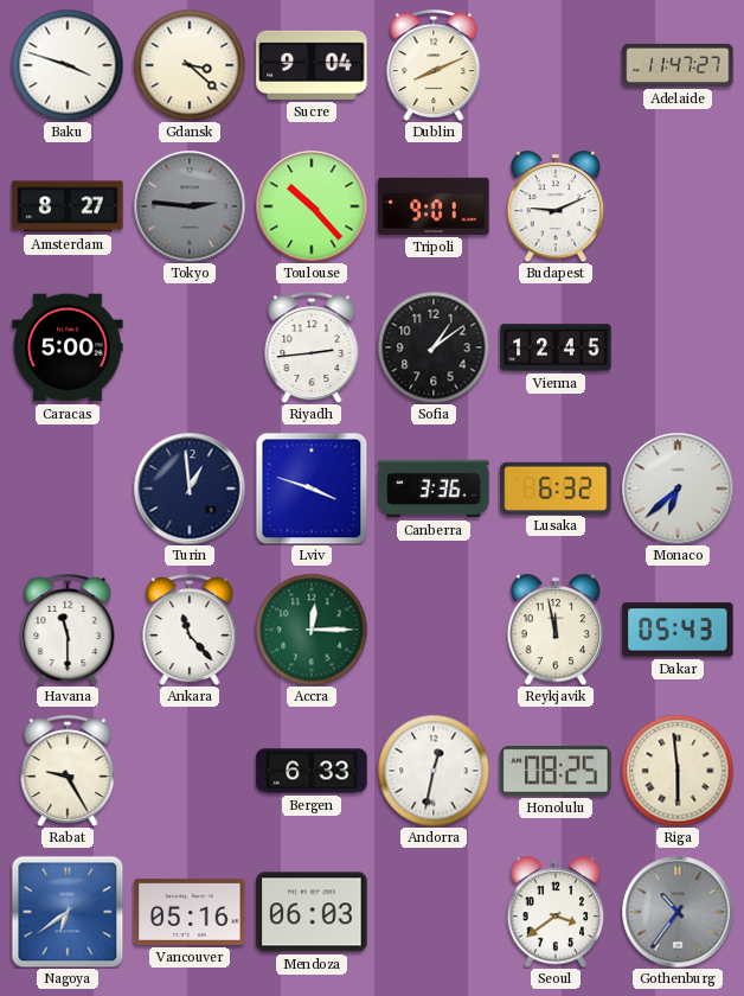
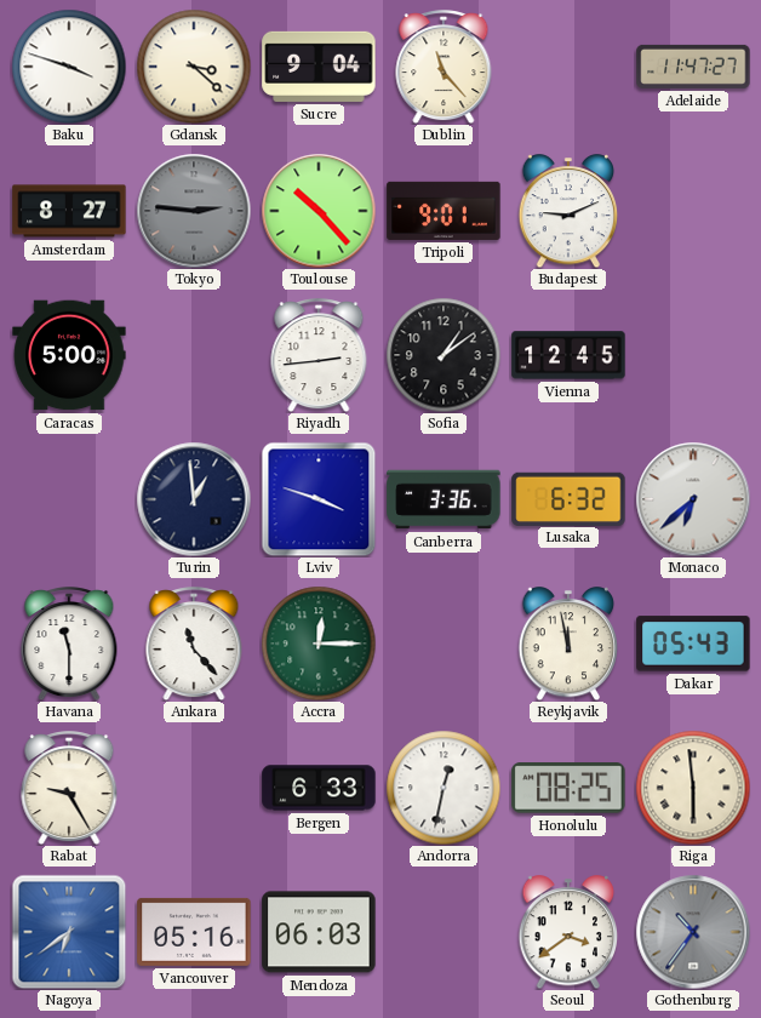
Dublin: 8:11 -> 11:23
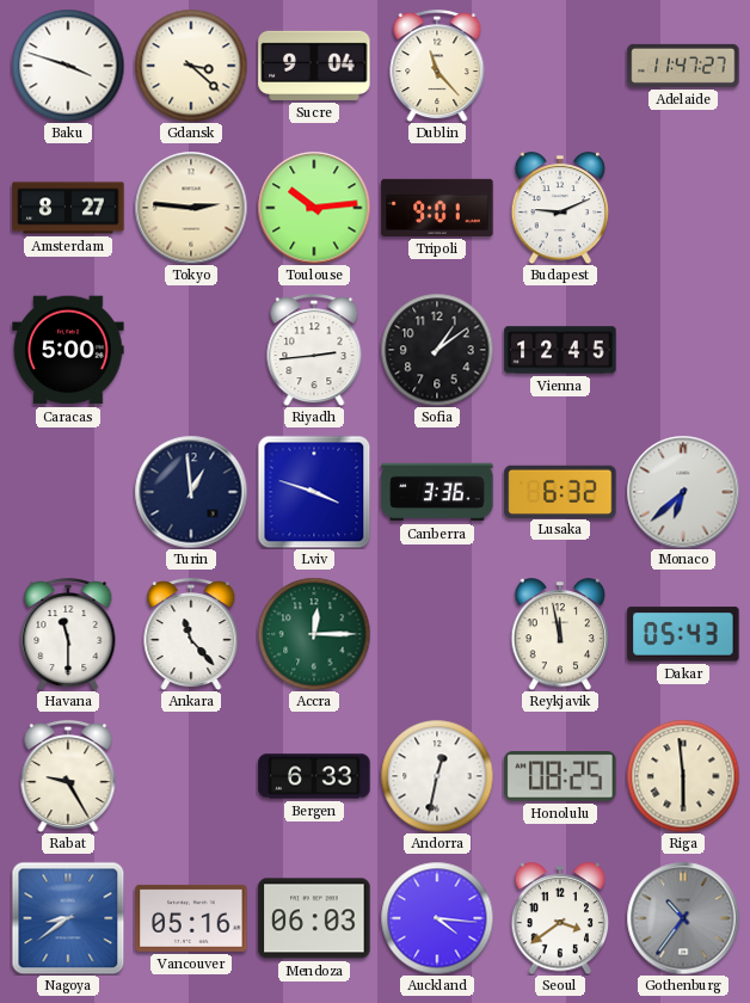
Tokyo dial: grey -> cream
Toulouse: 10:23 -> 10:14
Nagoya: 6:39 -> 8:39
Auckland: none -> 4:16
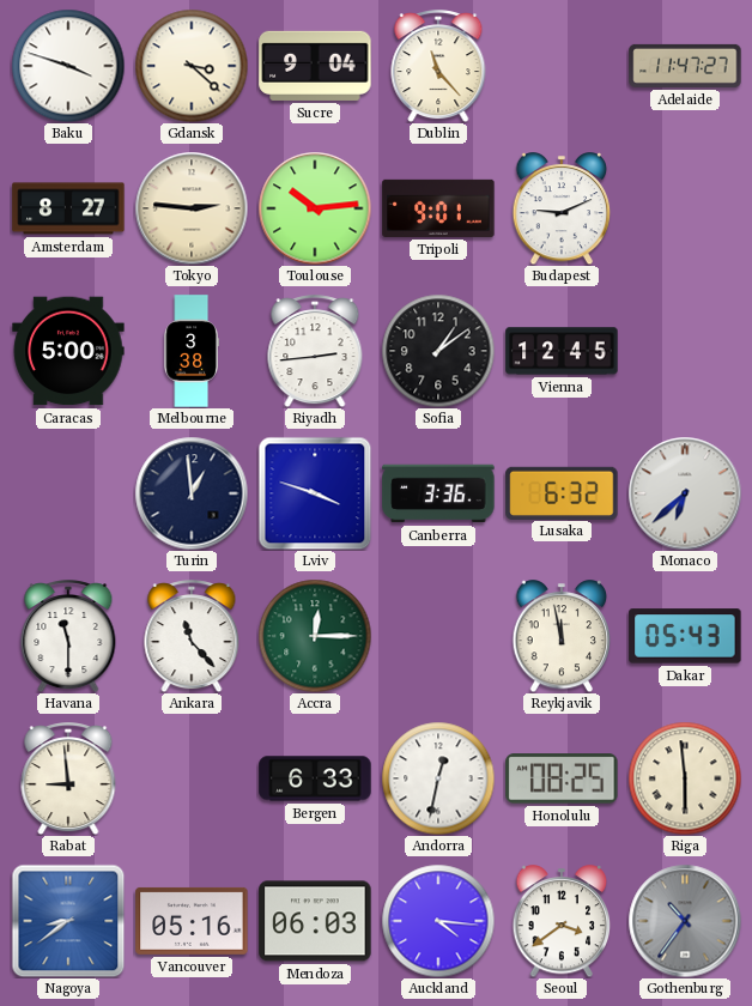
Melbourne: none -> 3:38
Rabat: 9:25 -> 8:59
